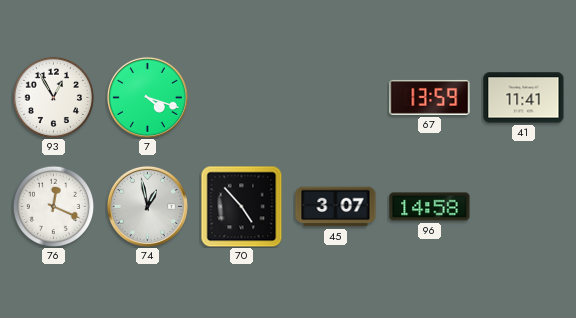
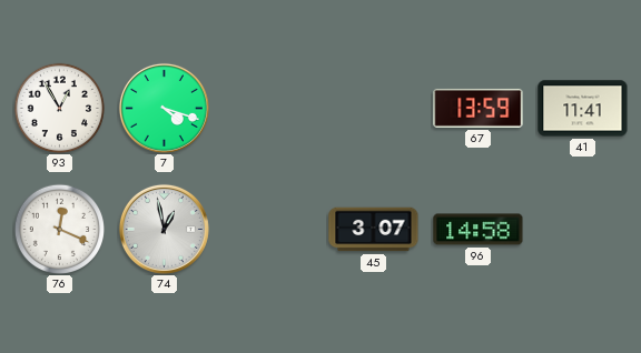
70: 4:53 -> none
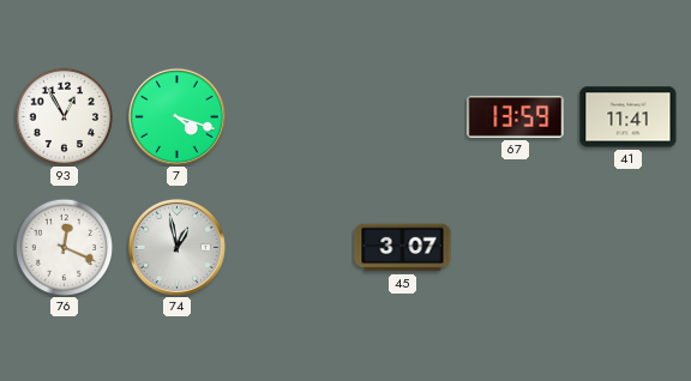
96: 14:58 -> none
